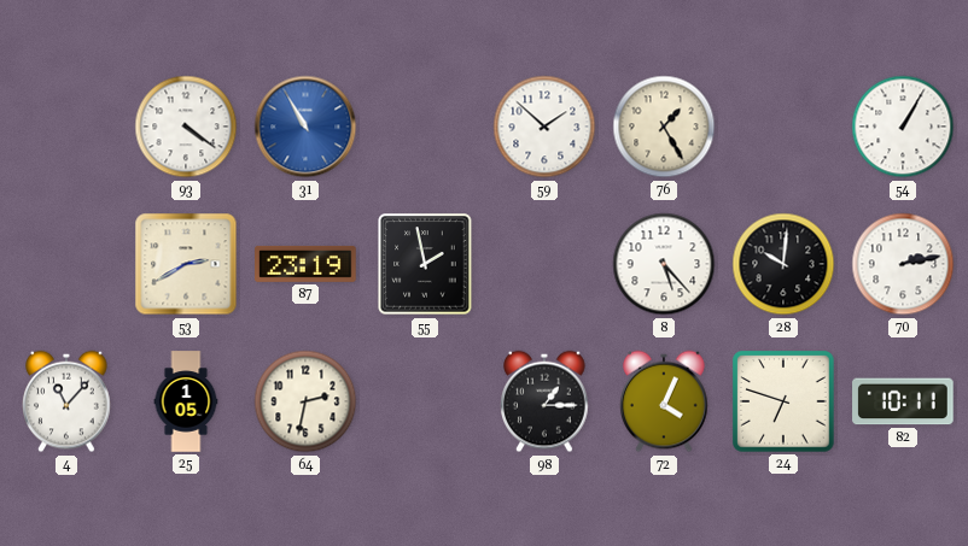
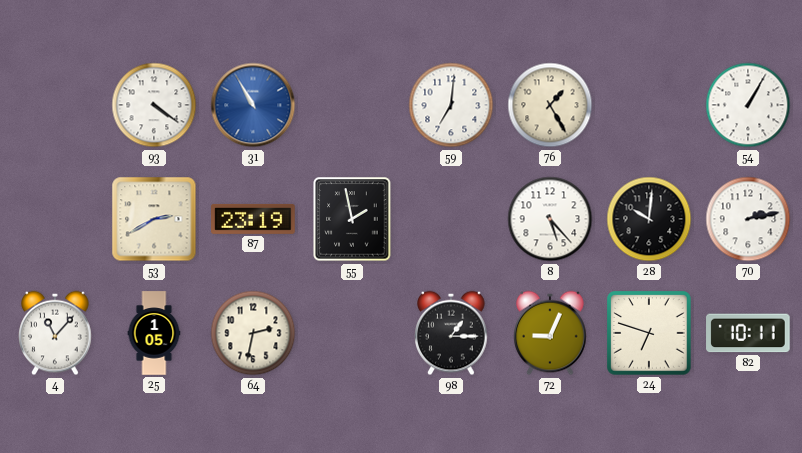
59: 1:52 -> 7:01
72: 4:04 -> 9:04
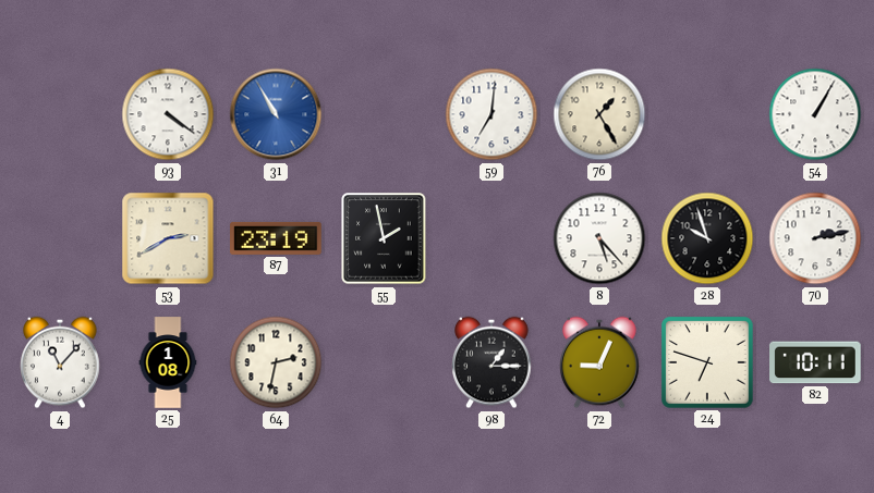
28: 10:01 -> 9:57
25: 1:05 -> 1:08
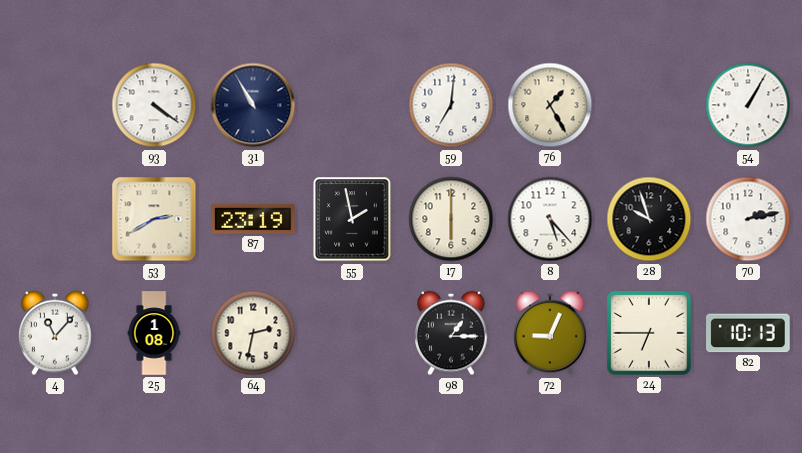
31 dial: blue -> navy
17: none -> 6:00
24: 6:48 -> 6:45
82: 10:11 -> 10:13
